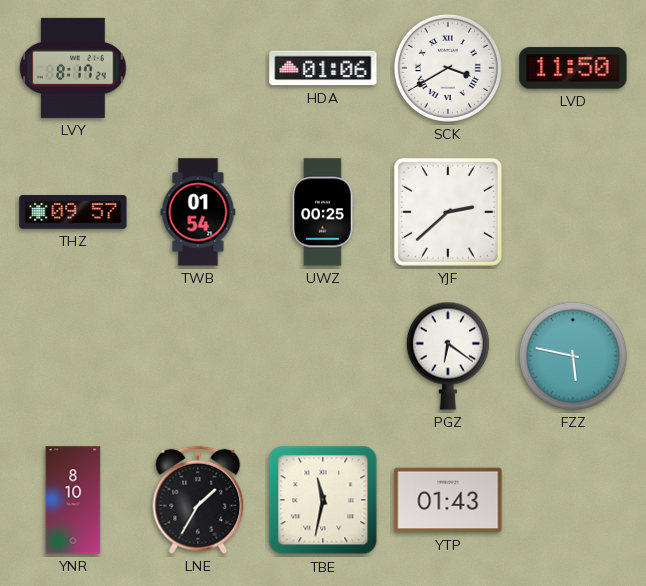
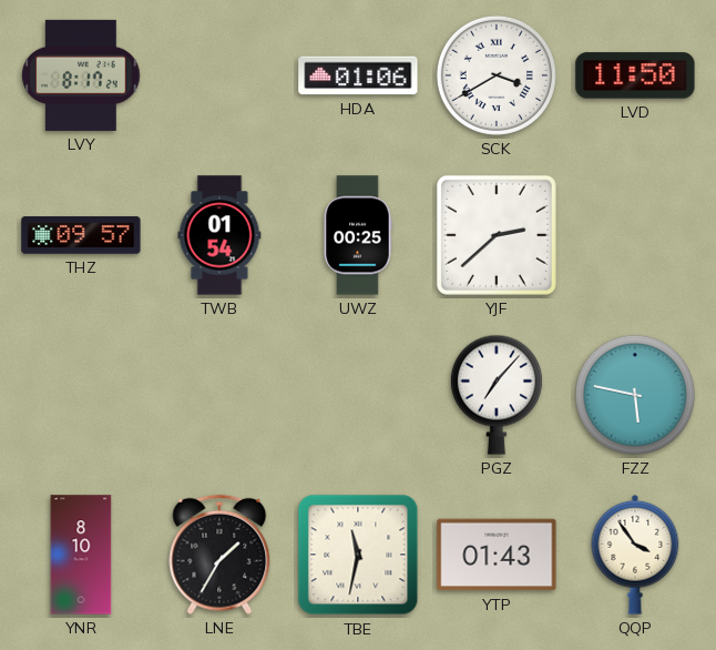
PGZ: 6:21 -> 7:07
QQP: none -> 3:54
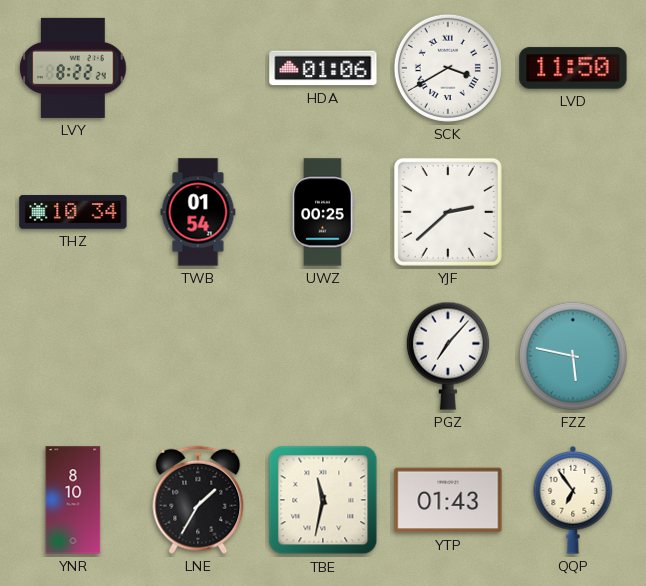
LVY: 8:17 -> 8:22
THZ: 09:57 -> 10:34
QQP: 3:54 -> 6:54
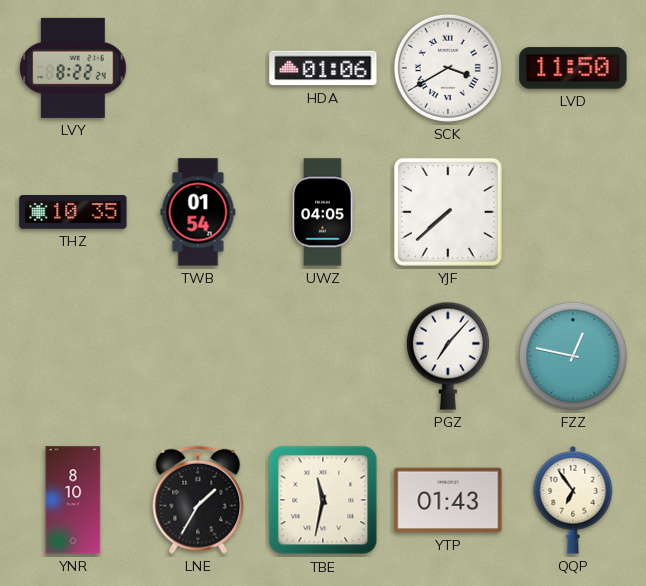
THZ: 10:34 -> 10:35
UWZ: 00:25 -> 04:05
YJF: 2:38 -> 7:38
FZZ: 5:47 -> 12:47
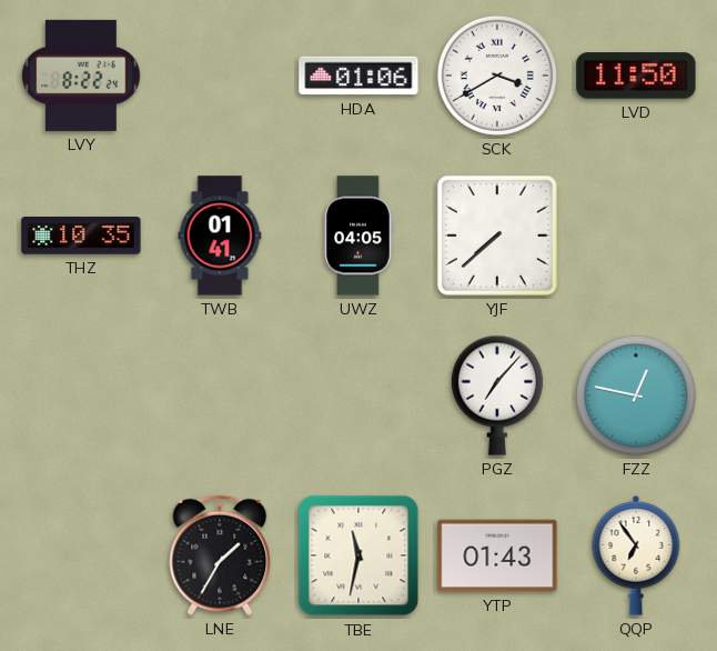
TWB: 01:54 -> 01:41
YNR: 8:10 -> none
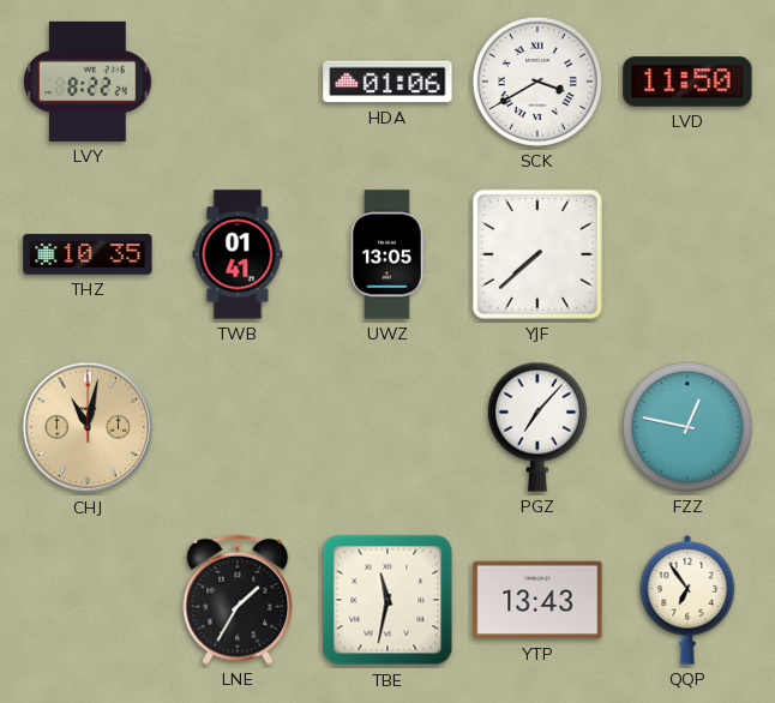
UWZ: 04:05 -> 13:05
CHJ: none -> 11:02
YTP: 01:43 -> 13:43
